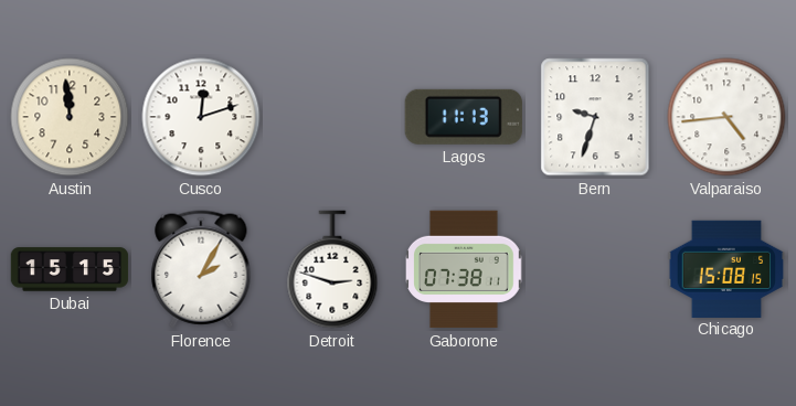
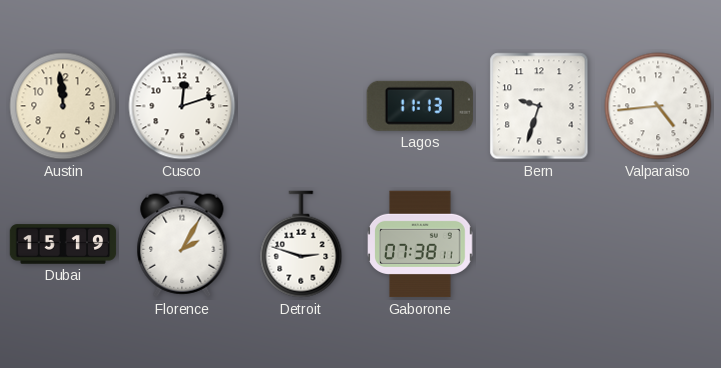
Dubai: 15:15 -> 15:19
Chicago: 15:08 -> none
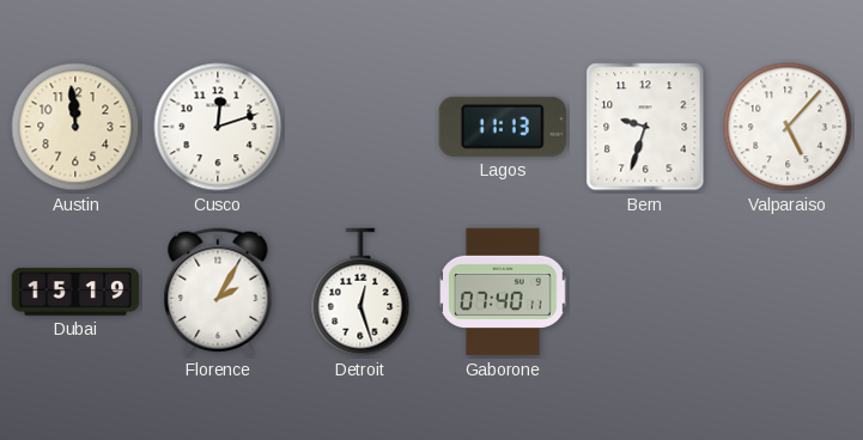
Valparaiso: 4:44 -> 5:07
Detroit: 2:48 -> 12:27
Gaborone: 07:38 -> 07:40
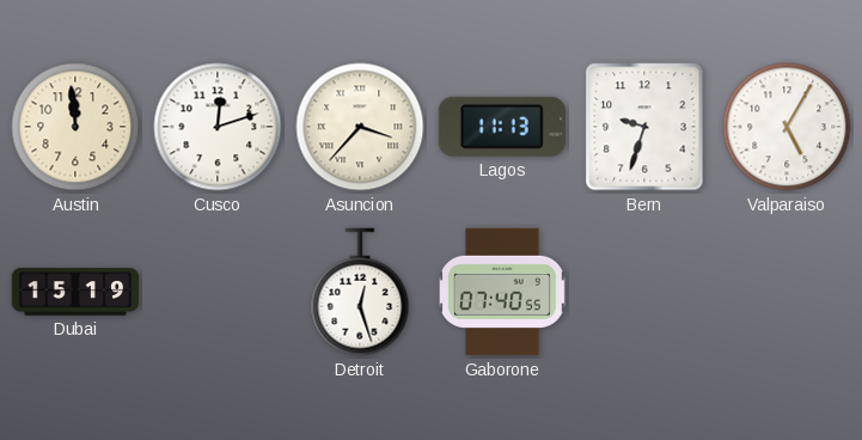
Asuncion: none -> 3:37
Valparaiso: 5:07 -> 5:05
Florence: 2:05 -> none
Gaborone: 07:40:11 -> 07:40:55
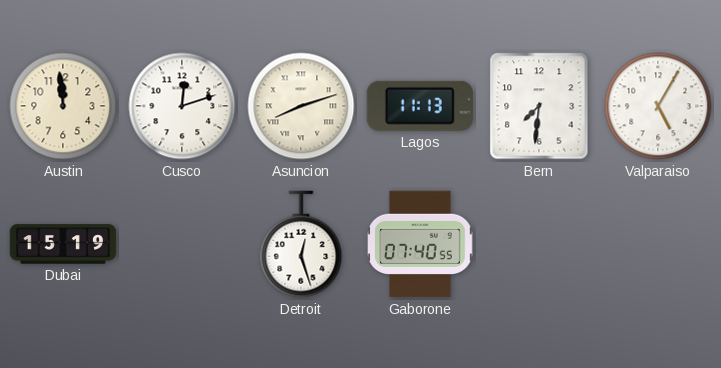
Asuncion: 3:37 -> 8:12
Bern: 9:33 -> 7:31
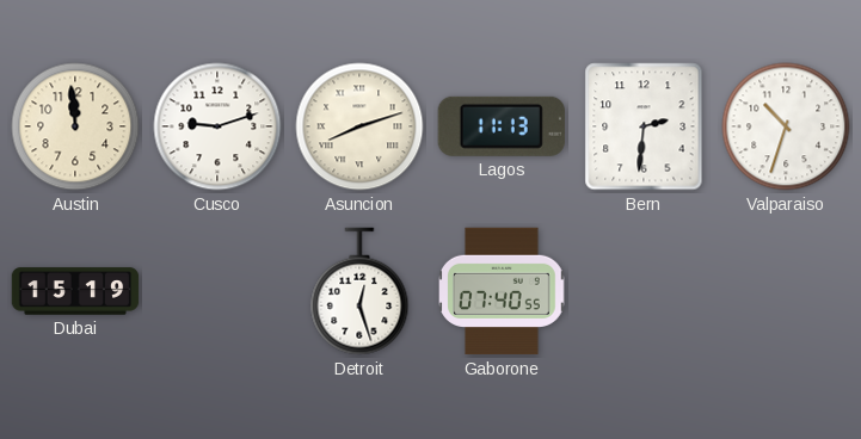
Cusco: 12:12 -> 9:12
Bern: 7:31 -> 2:31
Valparaiso: 5:05 -> 10:33
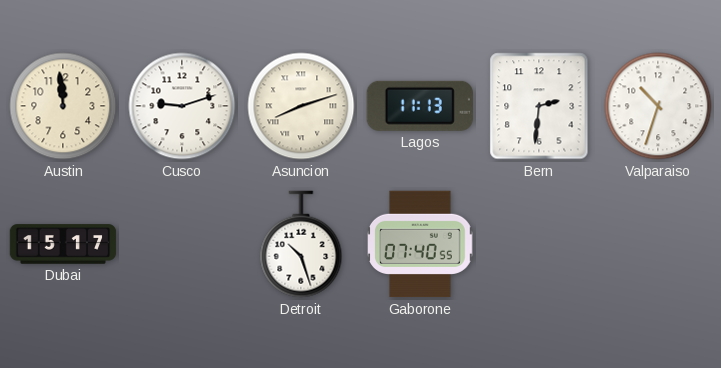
Dubai: 15:19 -> 15:17
Detroit: 12:27 -> 10:27
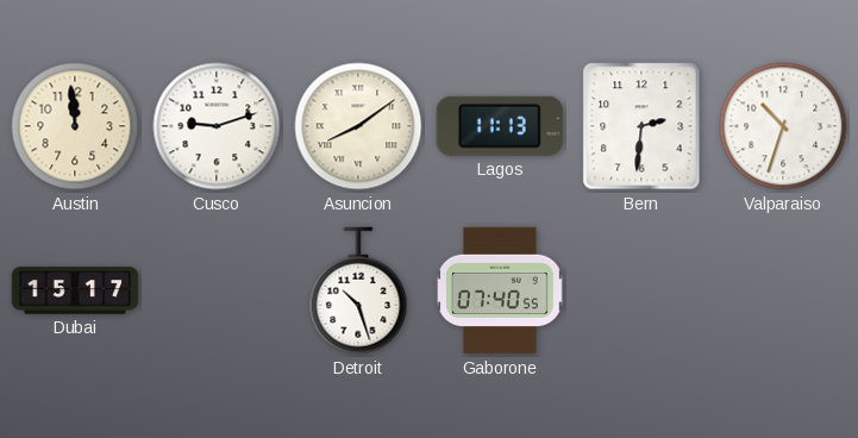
Asuncion: 8:12 -> 8:09
